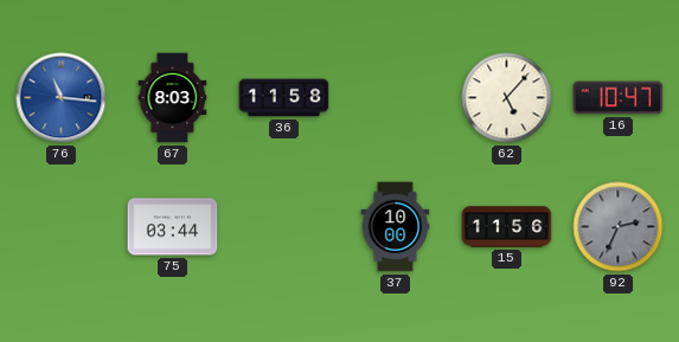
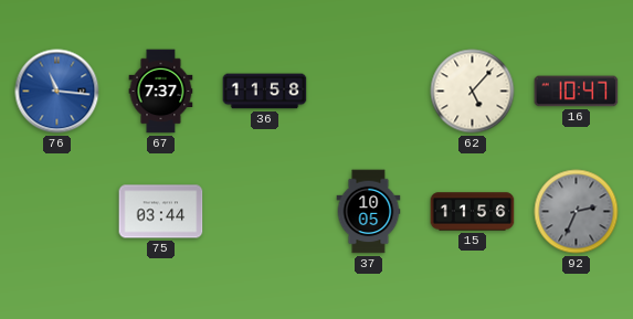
67: 8:03 -> 7:37
37: 10:00 -> 10:05
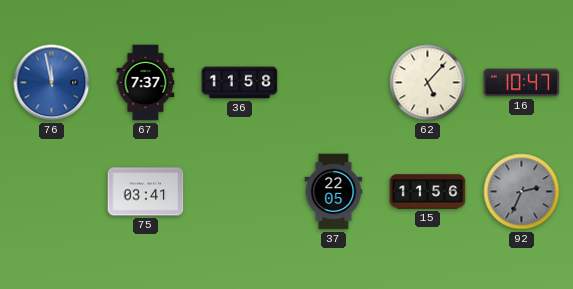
76: 11:16 -> 11:58
75: 03:44 -> 03:41
37: 10:05 -> 22:05
